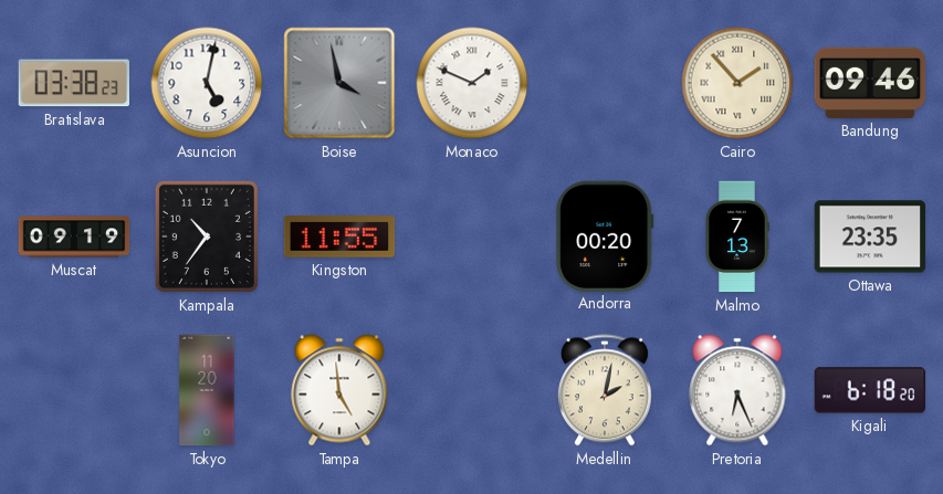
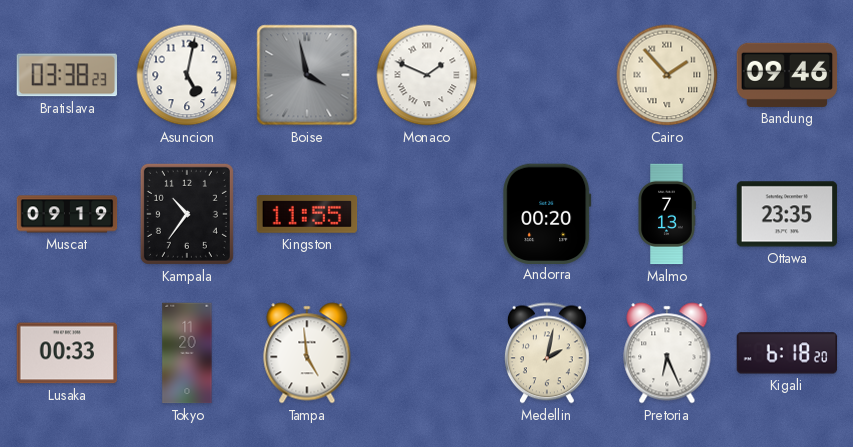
Lusaka: none -> 00:33
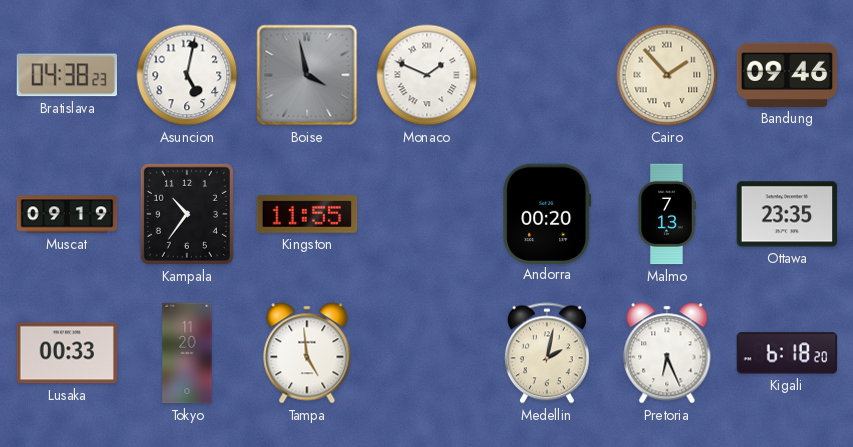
Bratislava: 03:38 -> 04:38
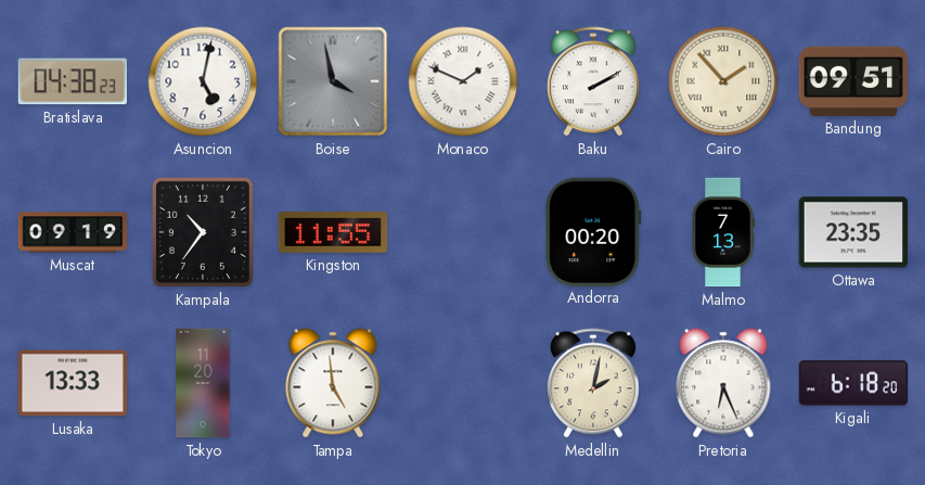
Baku: none -> 2:10
Bandung: 09:46 -> 09:51
Lusaka: 00:33 -> 13:33
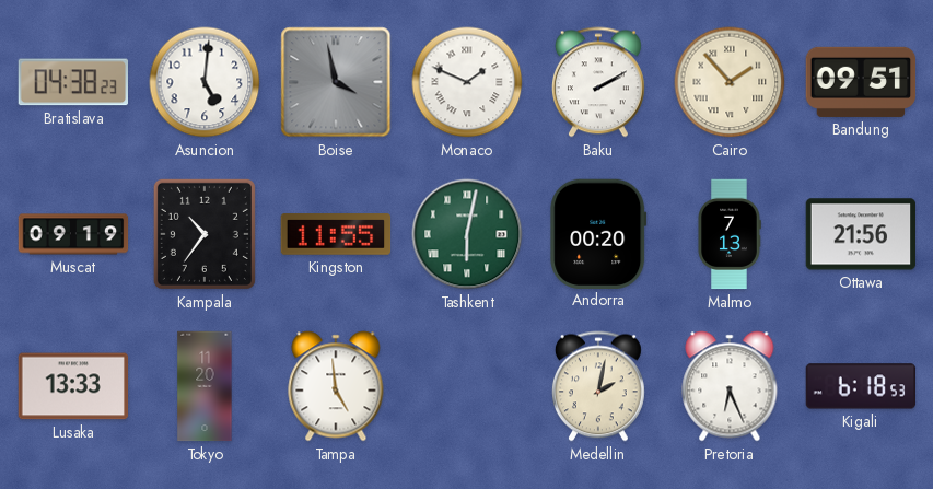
Asuncion: 5:02 -> 5:01
Tashkent: none -> 6:02
Ottawa: 23:35 -> 21:56
Kigali: 6:18:20 -> 6:18:53
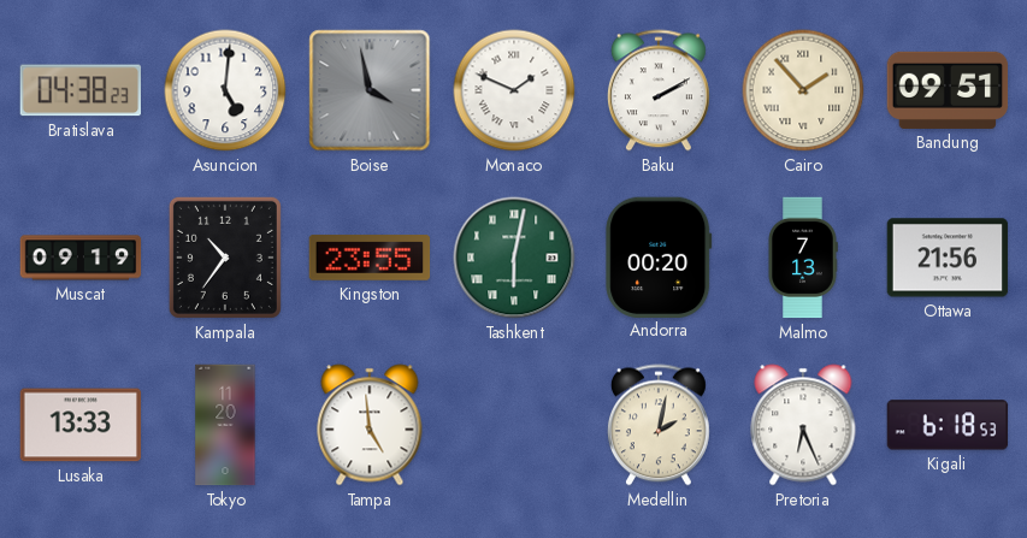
Kingston: 11:55 -> 23:55
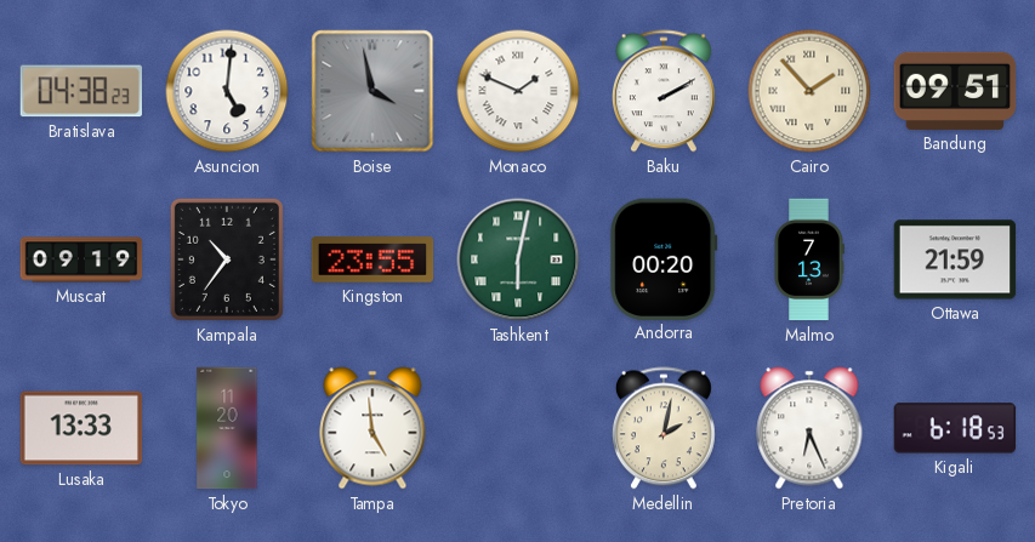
Ottawa: 21:56 -> 21:59
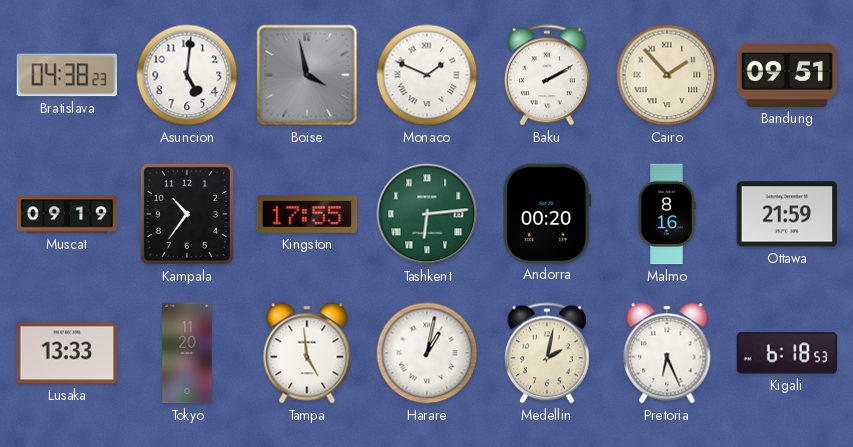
Kingston: 23:55 -> 17:55
Tashkent: 6:02 -> 6:14
Malmo: 7:13 -> 8:16
Harare: none -> 1:02
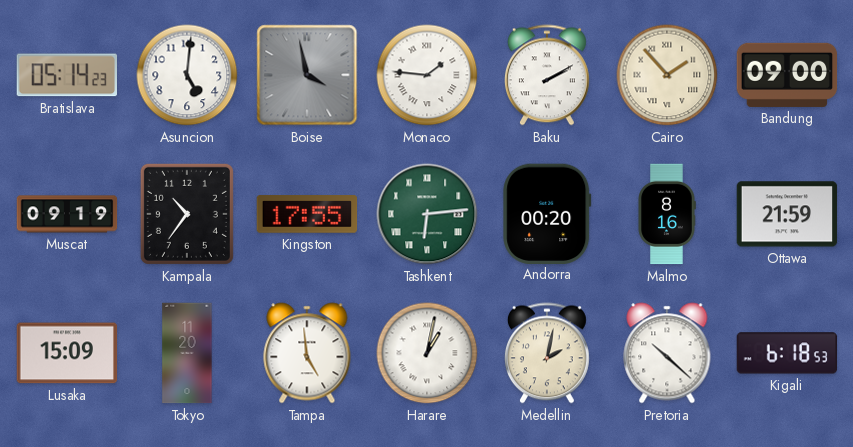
Bratislava: 04:38 -> 05:14
Monaco: 1:49 -> 1:46
Bandung: 09:51 -> 09:00
Lusaka: 13:33 -> 15:09
Pretoria: 6:26 -> 10:22
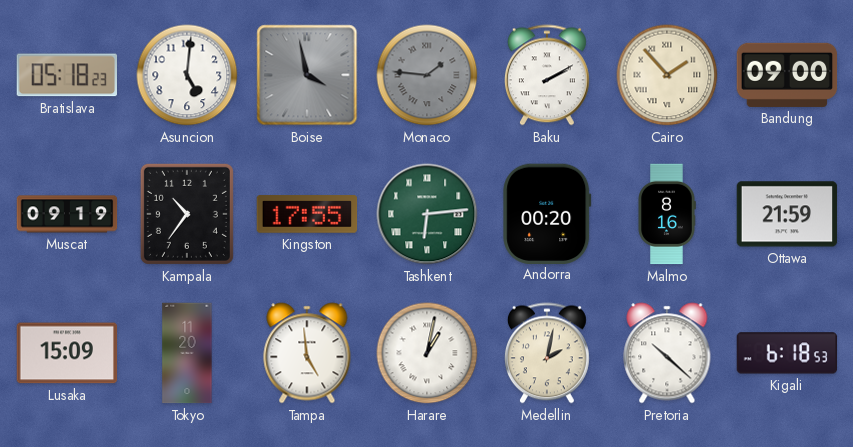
Bratislava: 05:14 -> 05:18
Monaco dial: white -> grey
